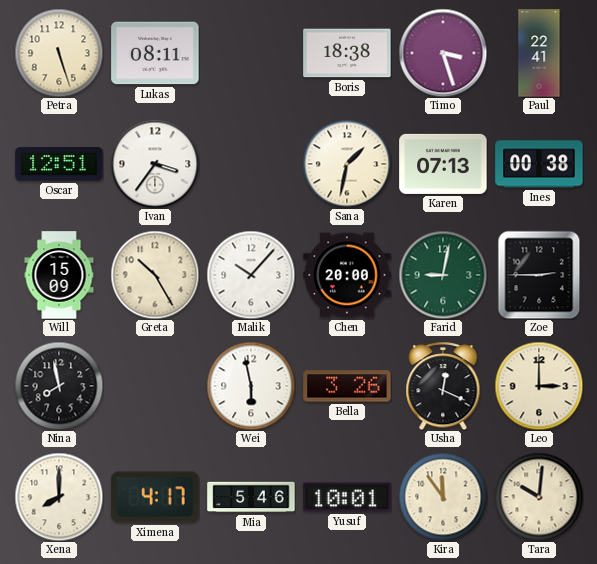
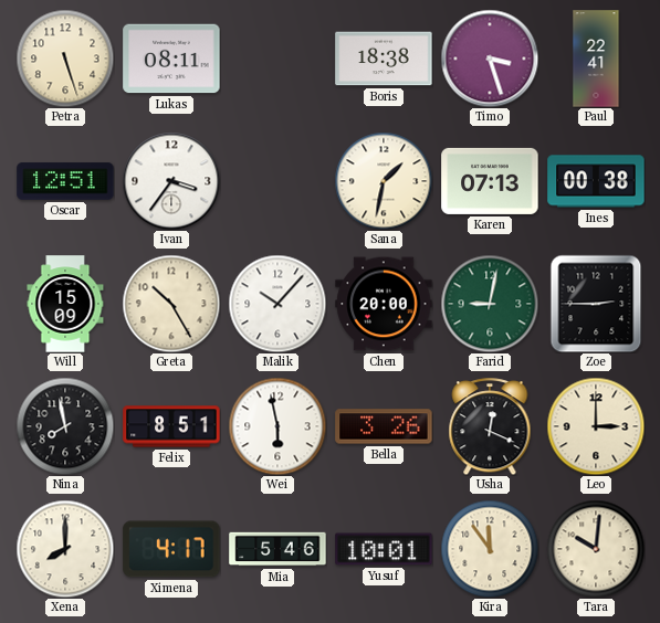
Felix: none -> 8:51
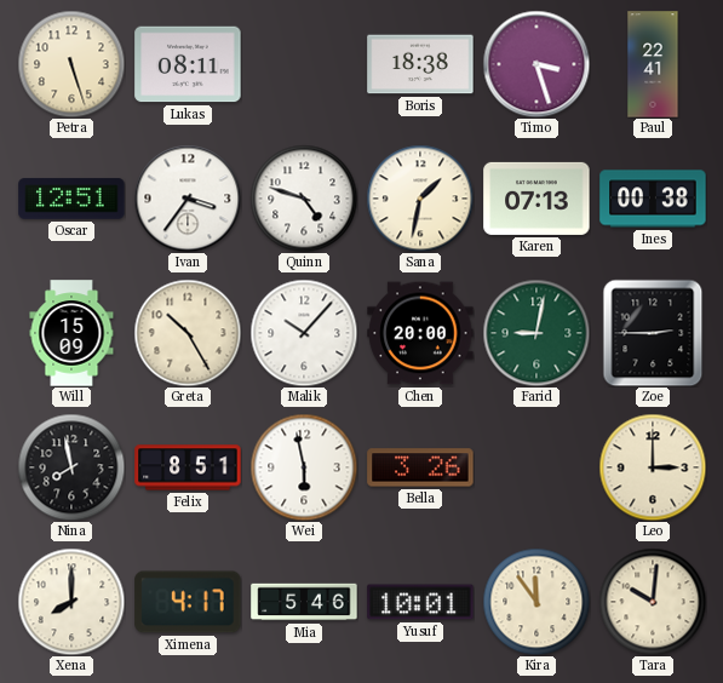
Quinn: none -> 4:48
Usha: 12:19 -> none
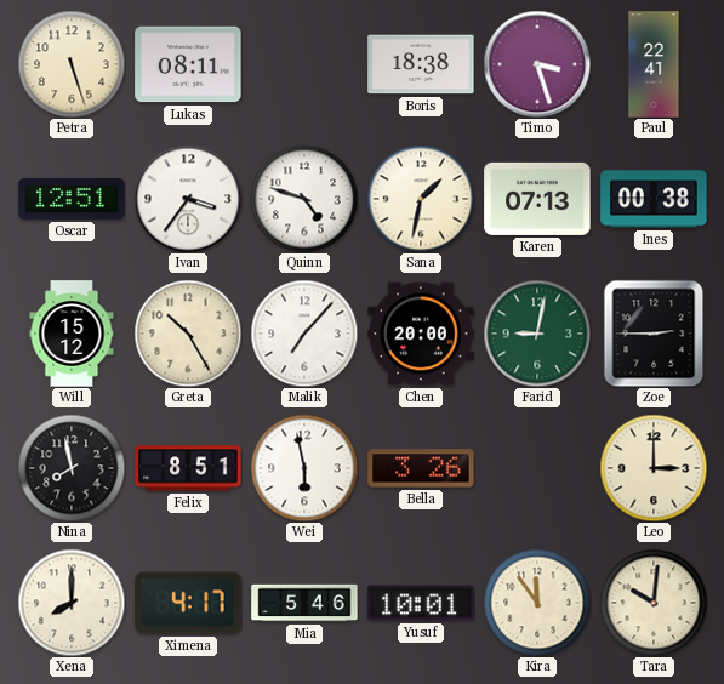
Will: 15:09 -> 15:12
Malik: 10:07 -> 7:07
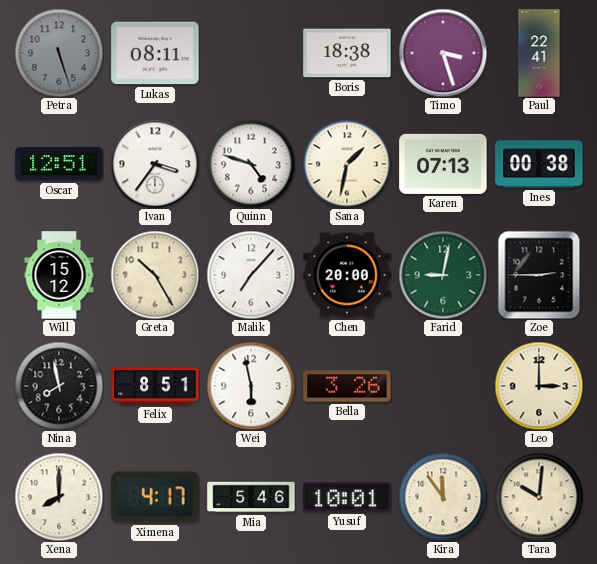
Petra dial: cream -> grey
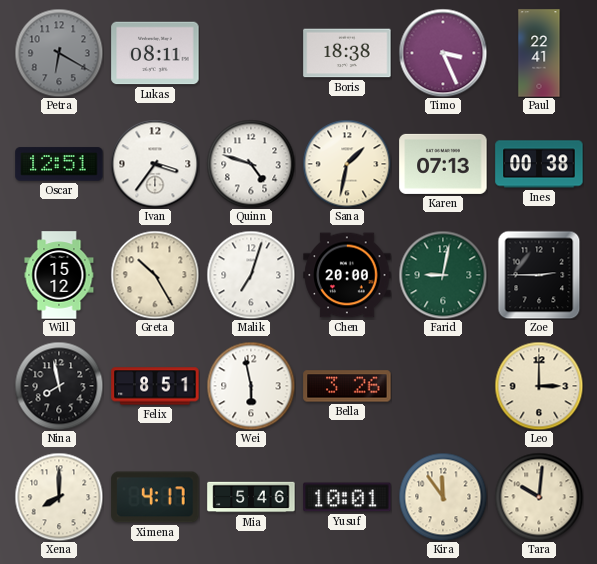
Petra: 5:27 -> 6:20
Timo: 3:27 -> 3:26
Malik: 7:07 -> 7:03
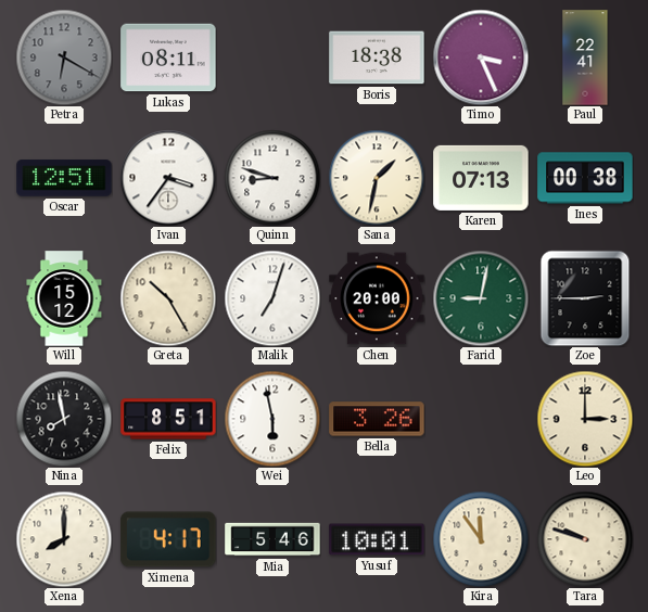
Quinn: 4:48 -> 8:48
Tara: 10:01 -> 9:48
